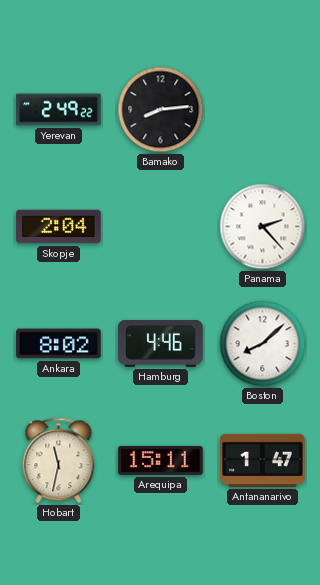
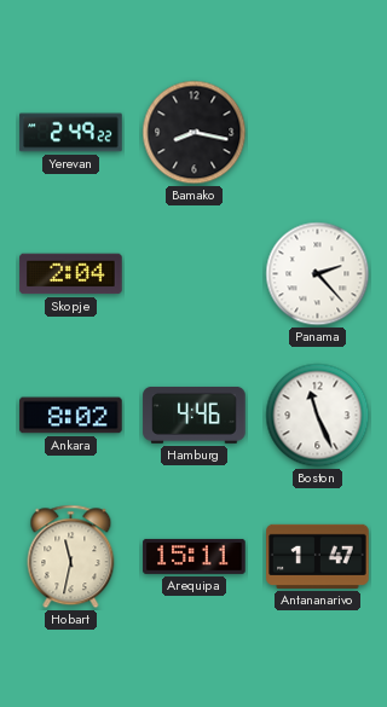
Bamako: 8:14 -> 8:17
Boston: 8:08 -> 11:26
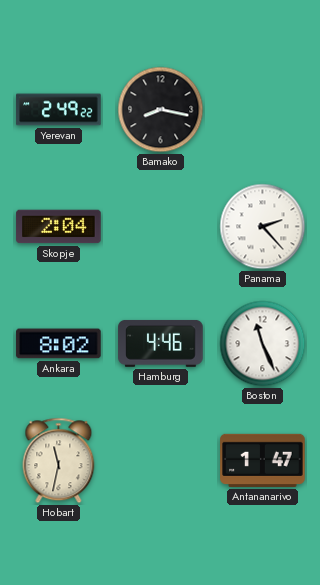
Arequipa: 15:11 -> none
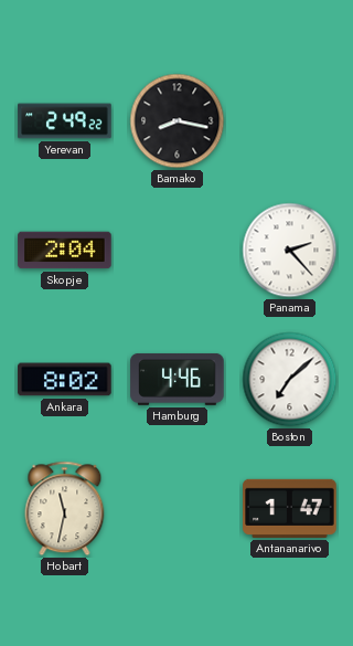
Boston: 11:26 -> 7:08
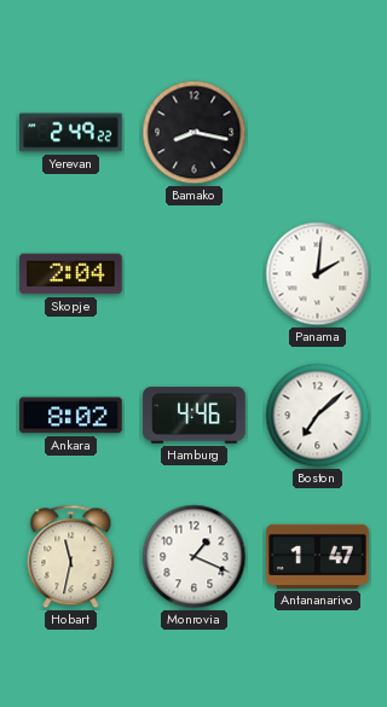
Panama: 2:23 -> 2:01
Monrovia: none -> 1:19
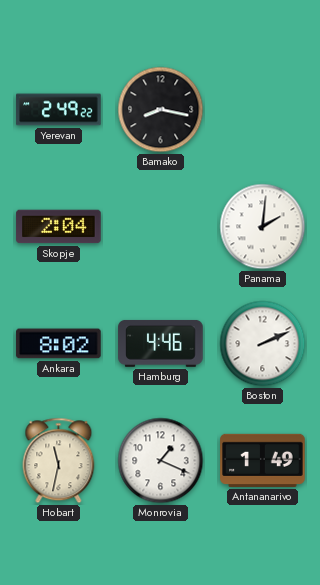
Boston: 7:08 -> 2:11
Antananarivo: 1:47 -> 1:49
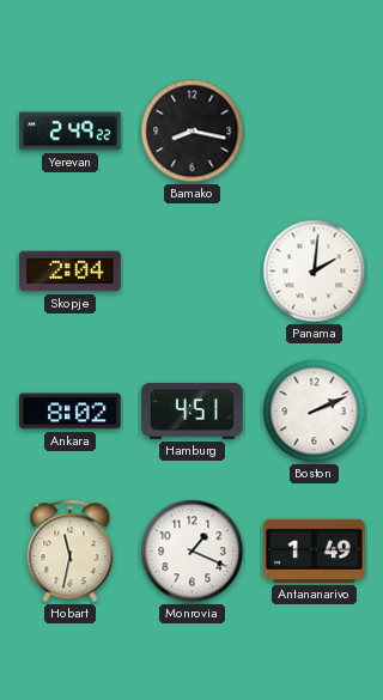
Hamburg: 4:46 -> 4:51
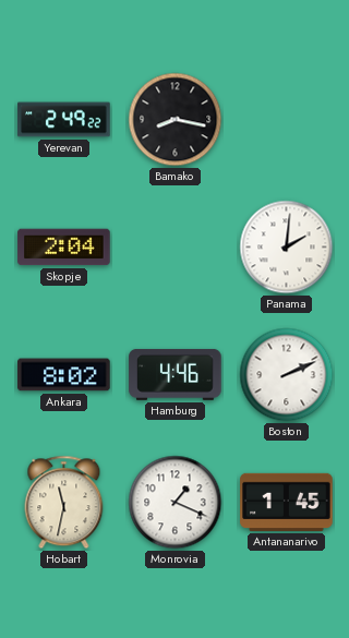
Hamburg: 4:51 -> 4:46
Antananarivo: 1:49 -> 1:45
